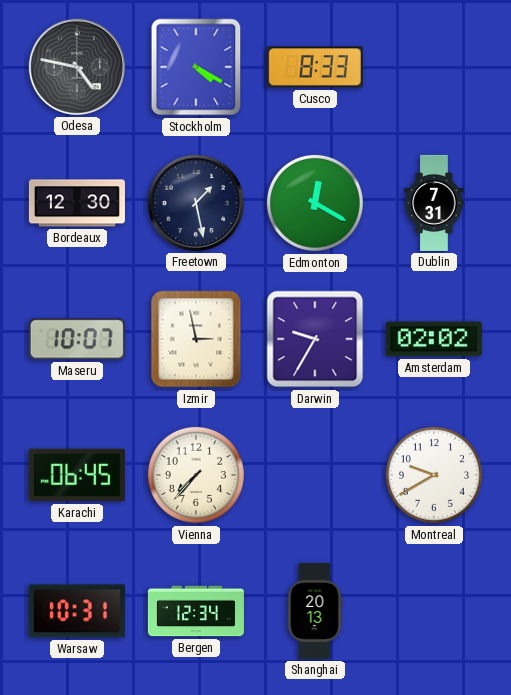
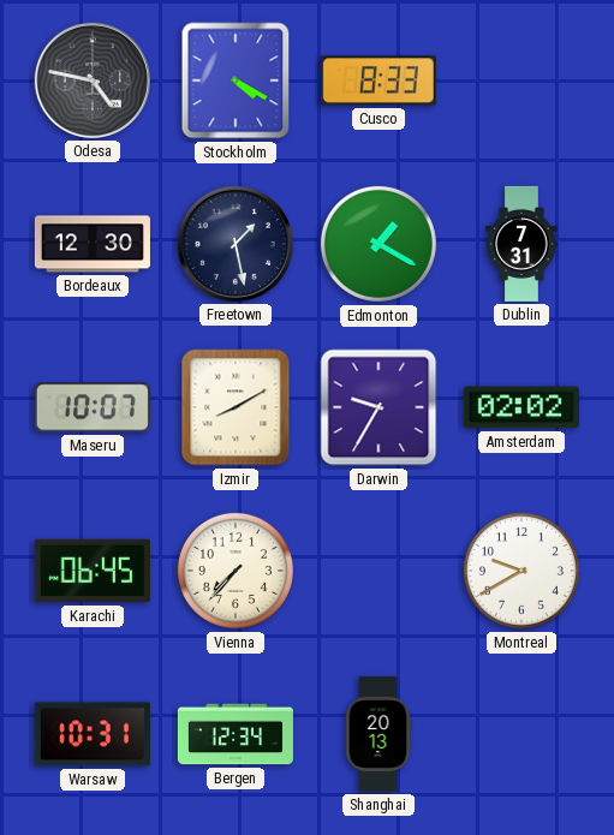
Edmonton: 12:20 -> 1:20
Izmir: 2:58 -> 8:10
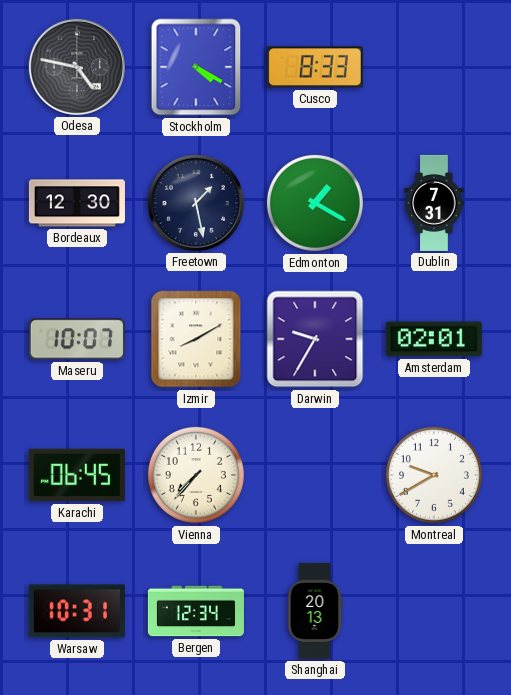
Amsterdam: 02:02 -> 02:01
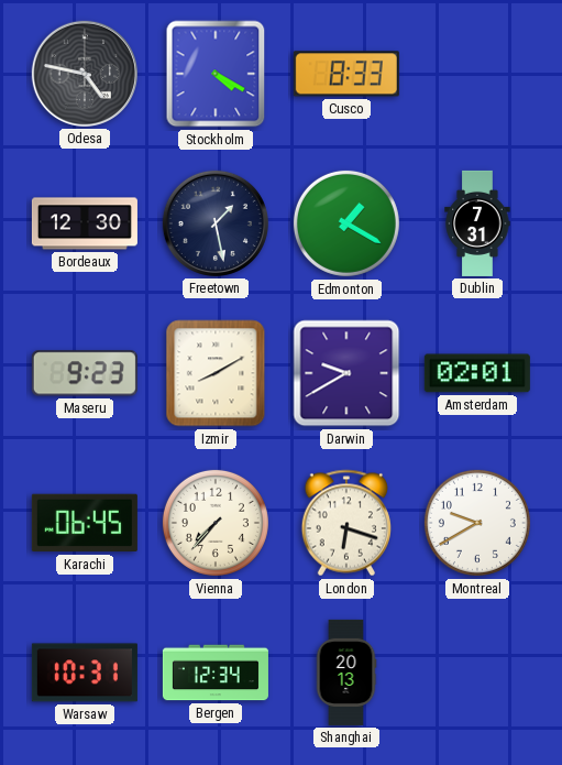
Maseru: 10:07 -> 9:23
Darwin: 9:35 -> 9:40
London: none -> 6:18
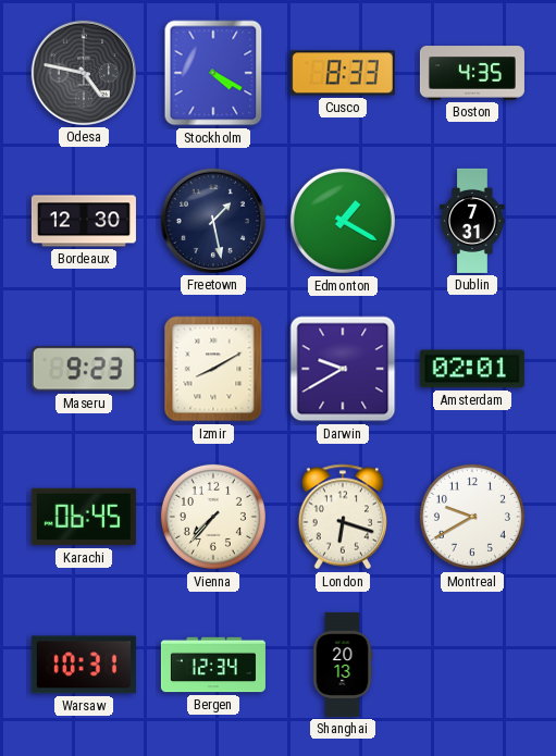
Boston: none -> 4:35
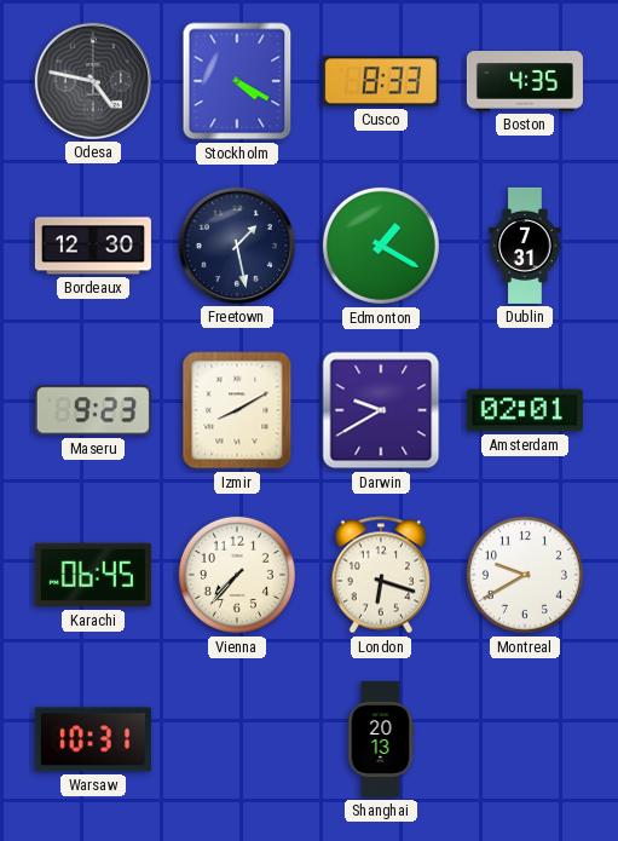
Bergen: 12:34 -> none
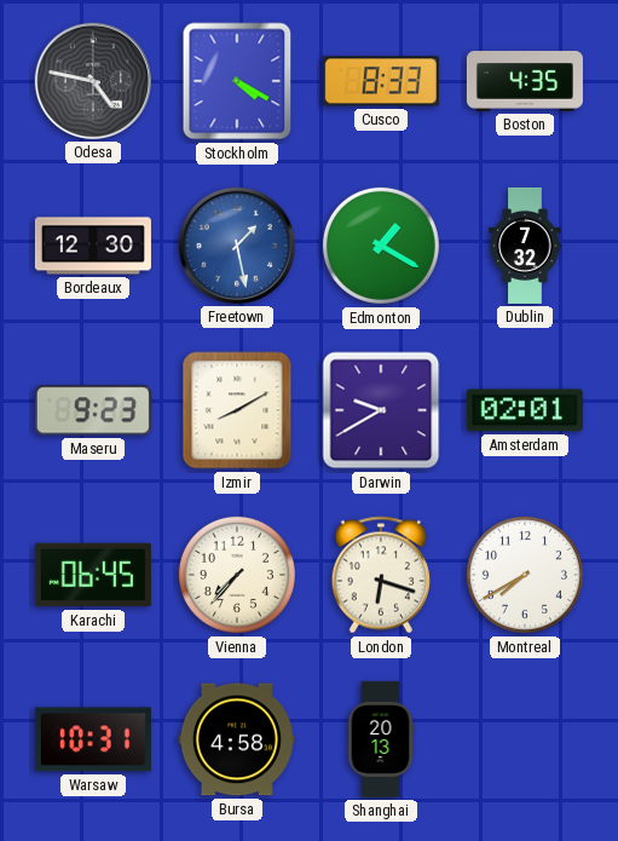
Freetown dial: navy -> blue
Dublin: 7:31 -> 7:32
Montreal: 9:40 -> 7:40
Bursa: none -> 4:58
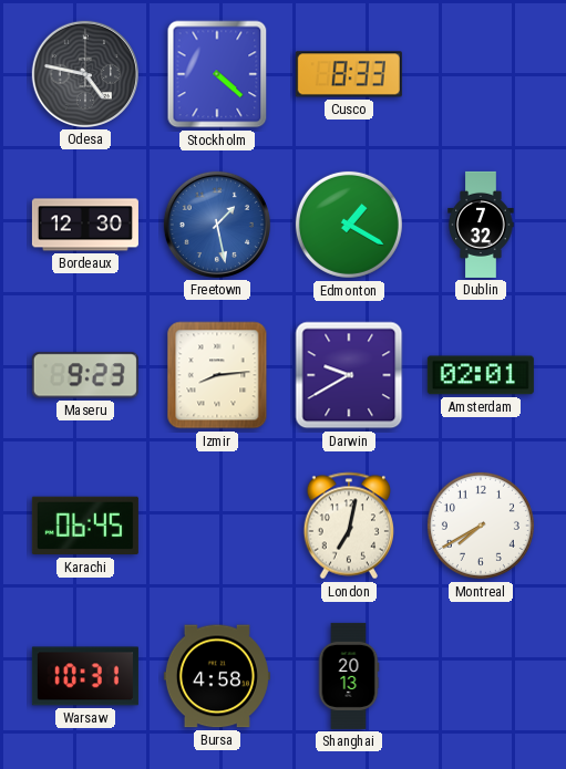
Stockholm: 4:20 -> 4:22
Boston: 4:35 -> none
Izmir: 8:10 -> 8:14
Vienna: 7:37 -> none
London: 6:18 -> 7:02
